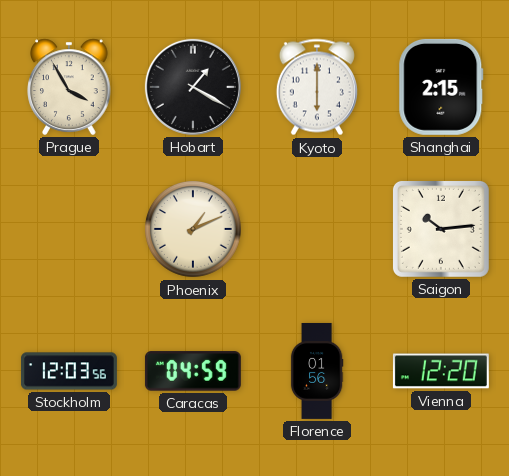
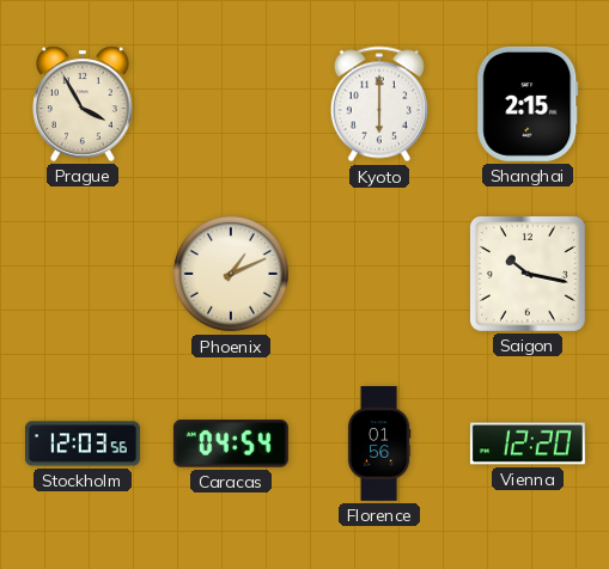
Hobart: 1:20 -> none
Saigon: 10:14 -> 10:17
Caracas: 04:59 -> 04:54
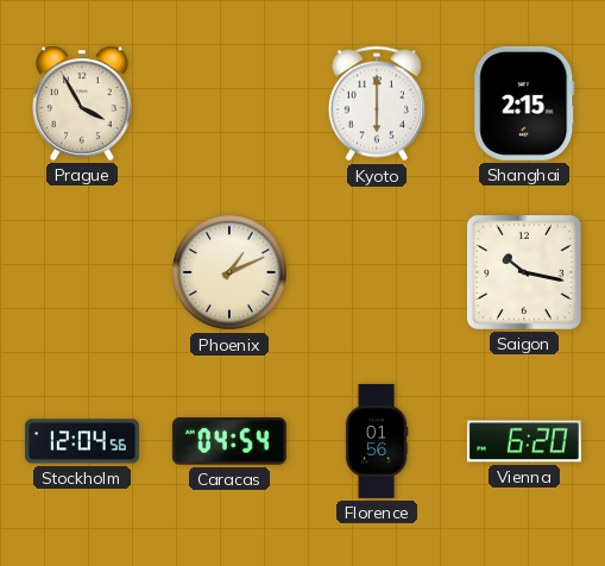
Stockholm: 12:03 -> 12:04
Vienna: 12:20 -> 6:20
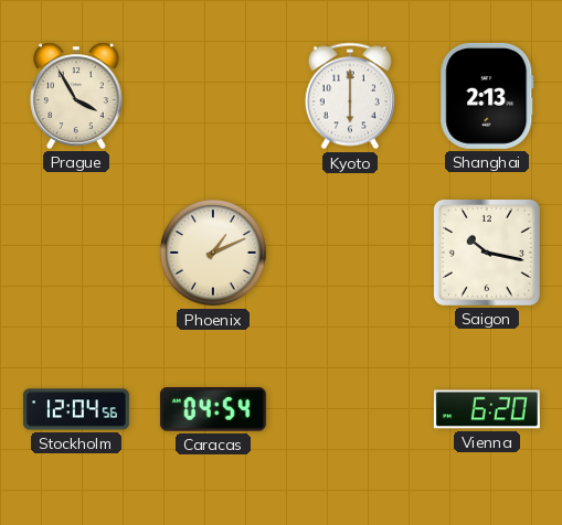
Shanghai: 2:15 -> 2:13
Florence: 01:56 -> none
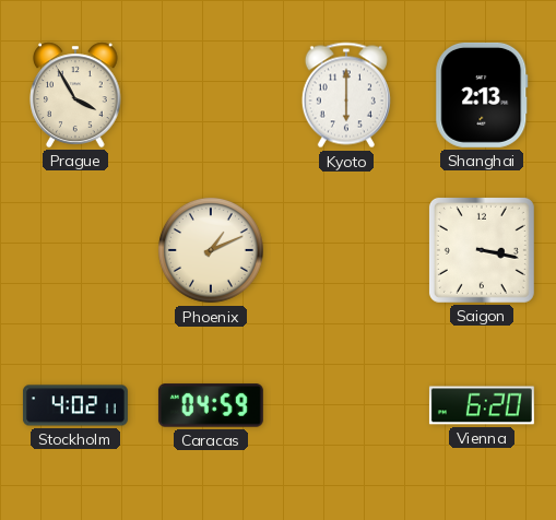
Saigon: 10:17 -> 3:17
Stockholm: 12:04 -> 4:02
Caracas: 04:54 -> 04:59
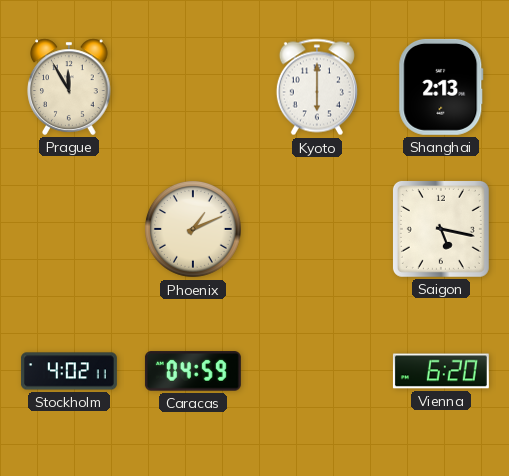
Prague: 3:55 -> 11:55
Saigon: 3:17 -> 5:17
